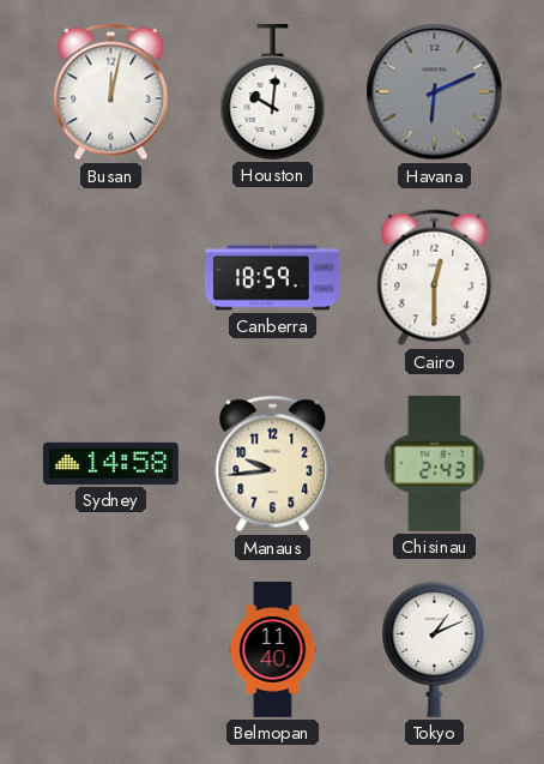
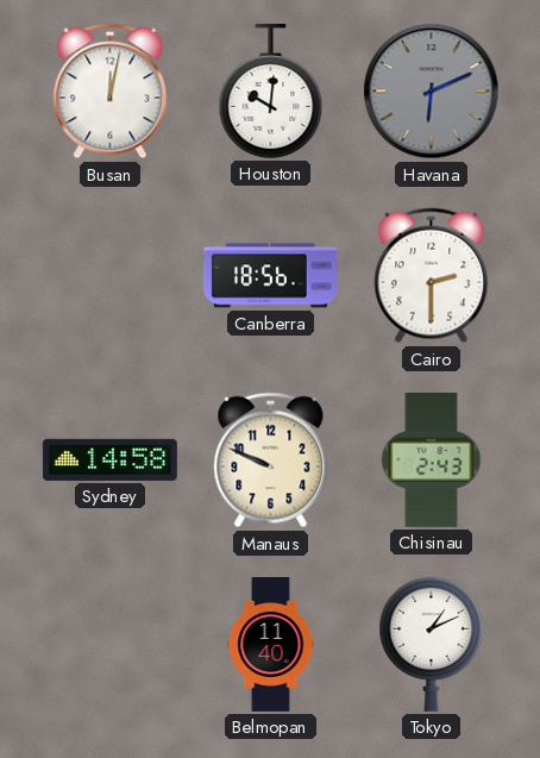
Canberra: 18:59 -> 18:56
Cairo: 12:30 -> 2:30
Manaus: 9:44 -> 9:49
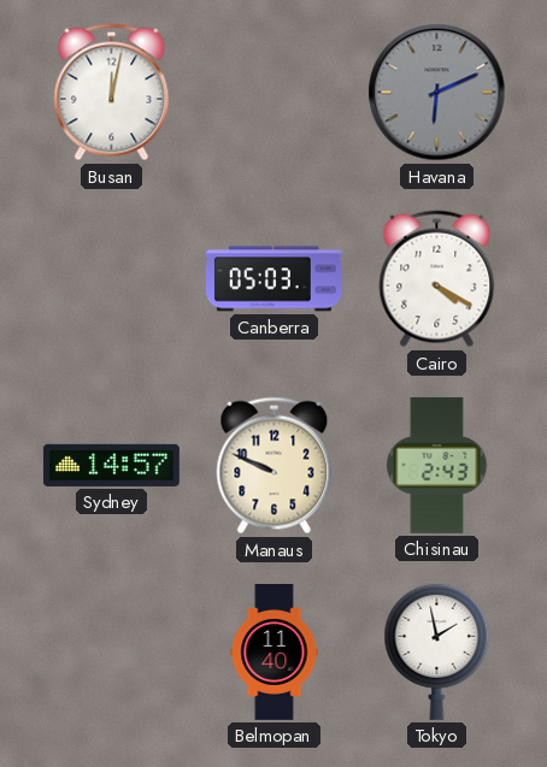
Houston: 10:01 -> none
Canberra: 18:56 -> 05:03
Cairo: 2:30 -> 4:20
Sydney: 14:58 -> 14:57
Tokyo: 1:11 -> 1:58
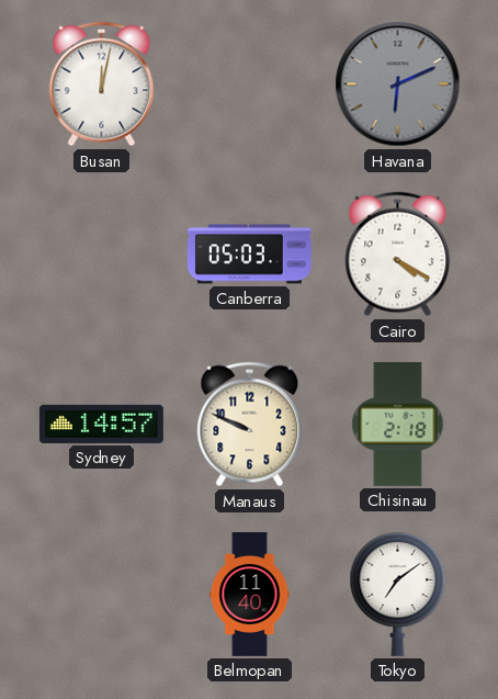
Chisinau: 2:43 -> 2:18
Tokyo: 1:58 -> 7:09
